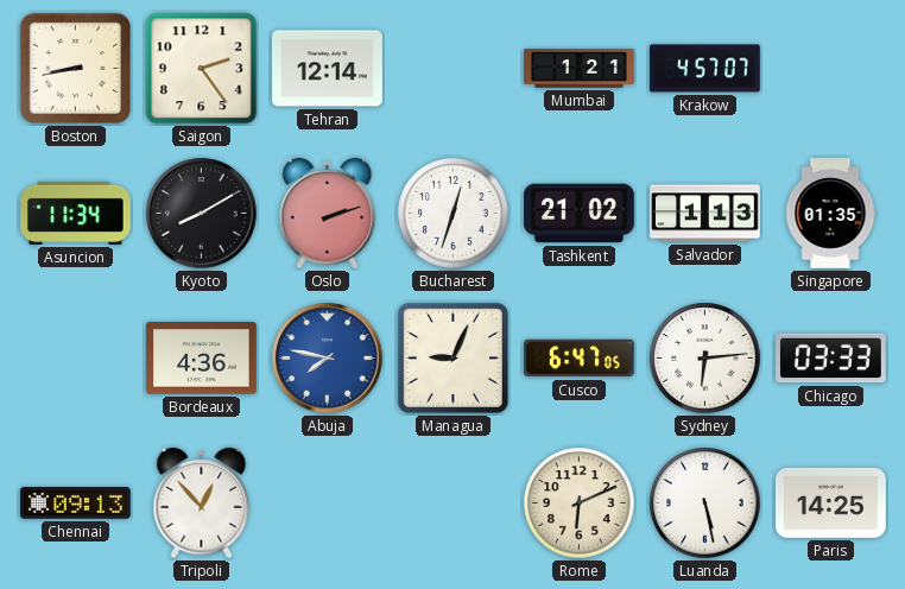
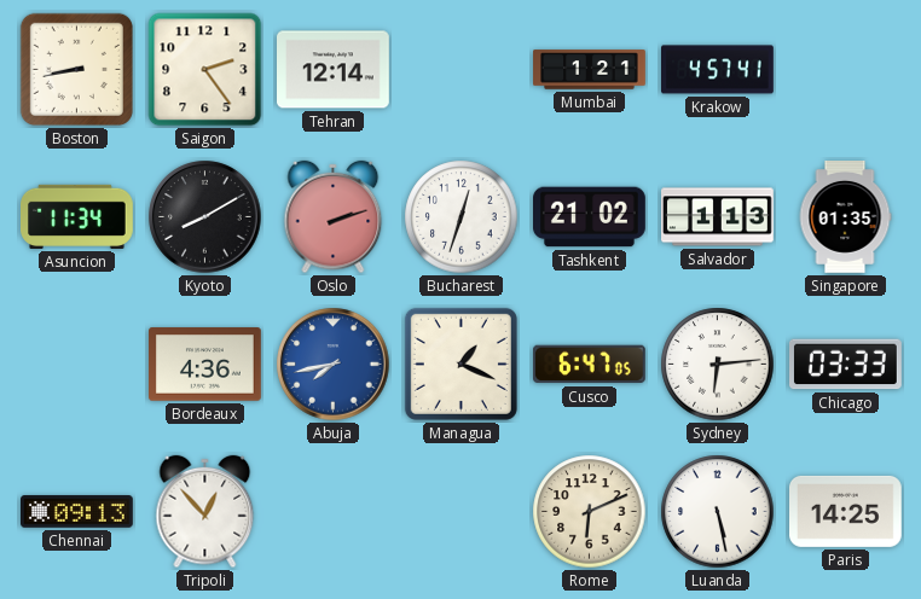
Krakow: 4:57:07 -> 4:57:41
Abuja: 7:47 -> 7:43
Managua: 9:04 -> 1:19
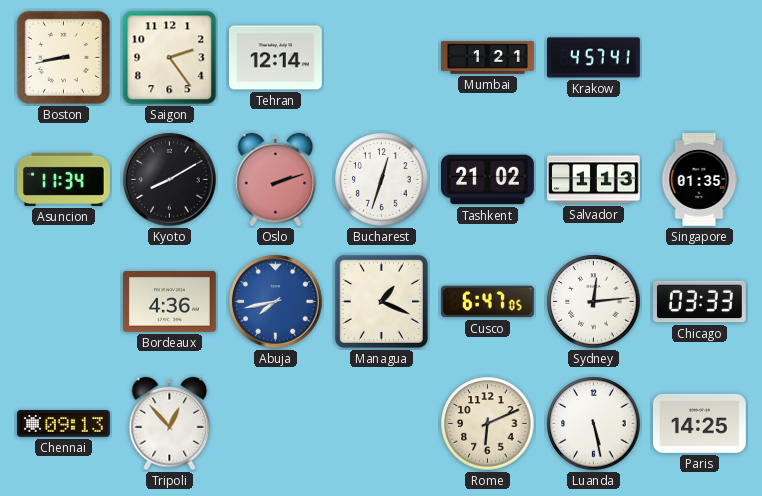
Sydney: 6:14 -> 12:14
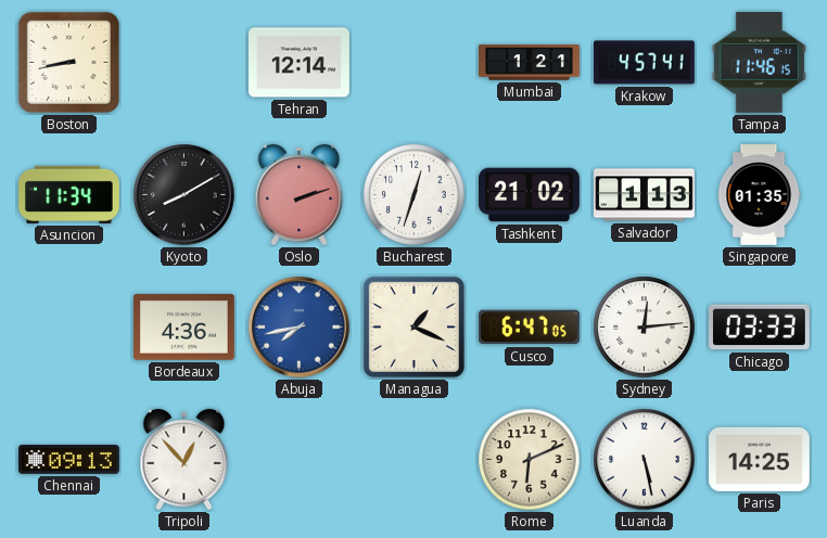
Saigon: 2:24 -> none
Tampa: none -> 11:46
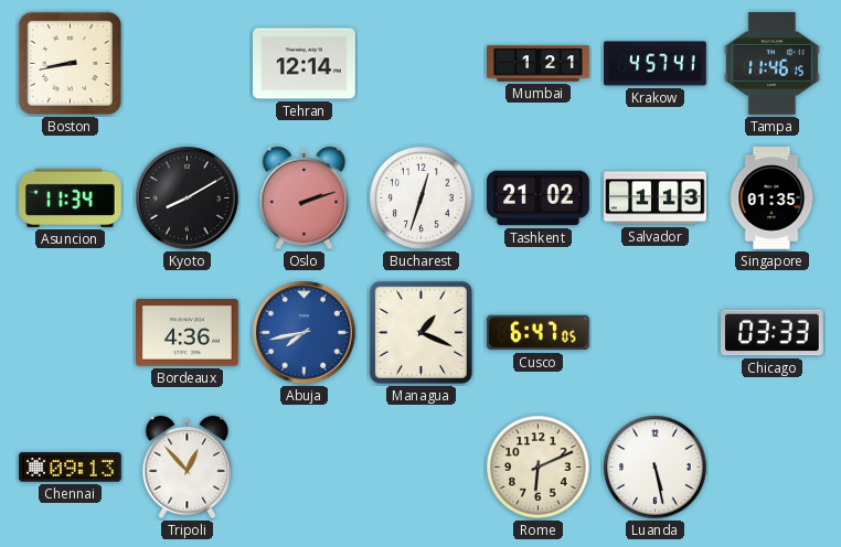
Sydney: 12:14 -> none
Paris: 14:25 -> none
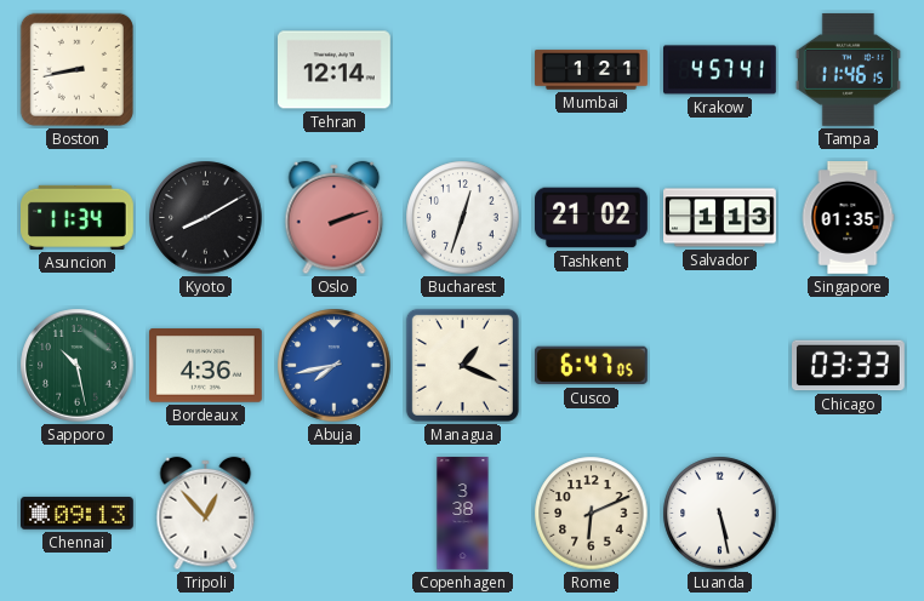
Sapporo: none -> 10:28
Copenhagen: none -> 3:38
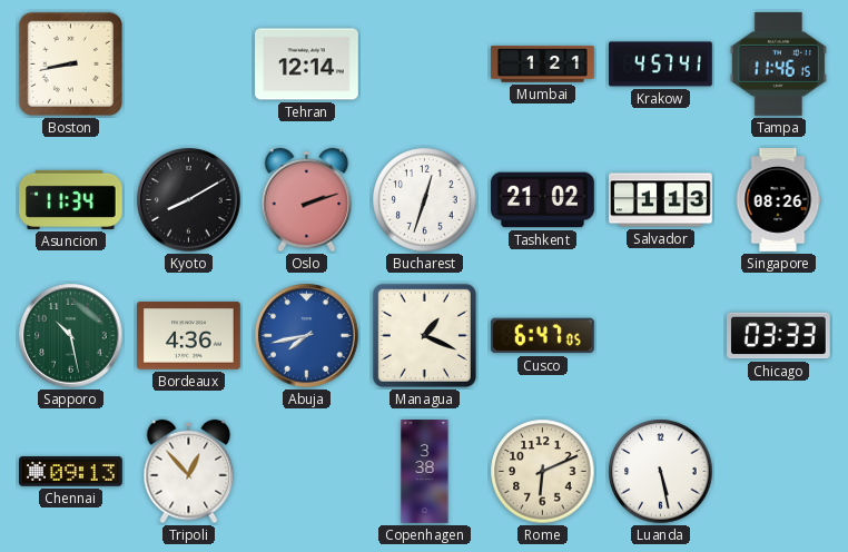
Singapore: 01:35 -> 08:26
